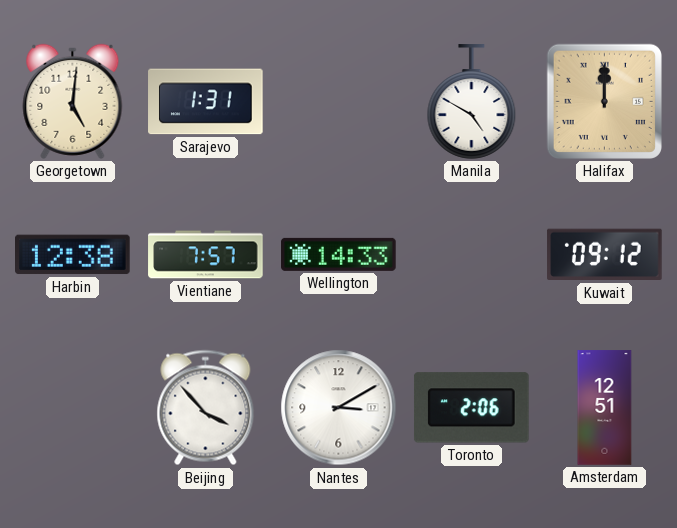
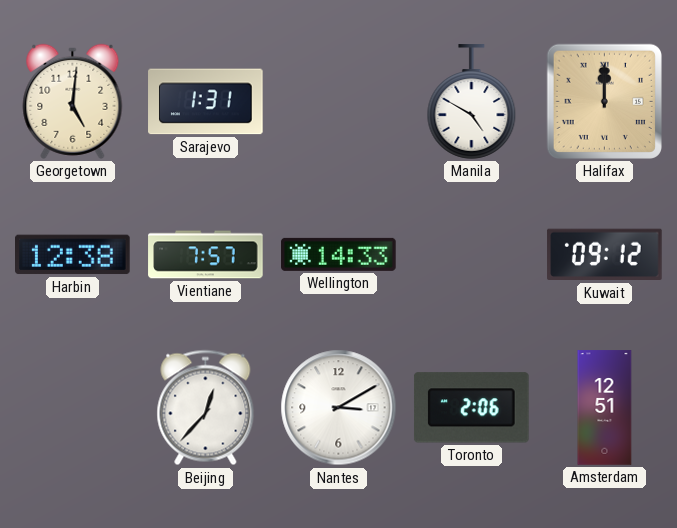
Beijing: 3:53 -> 12:37
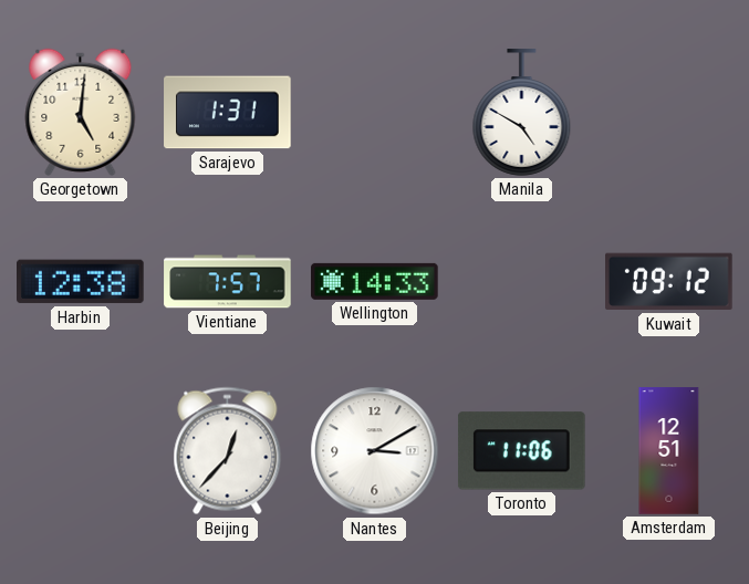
Halifax: 12:00 -> none
Toronto: 2:06 -> 11:06
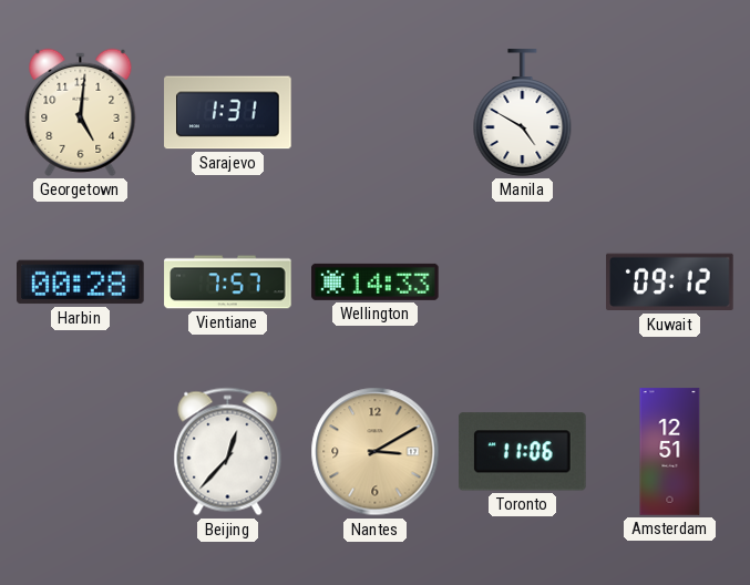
Harbin: 12:38 -> 00:28
Nantes dial: white -> champagne
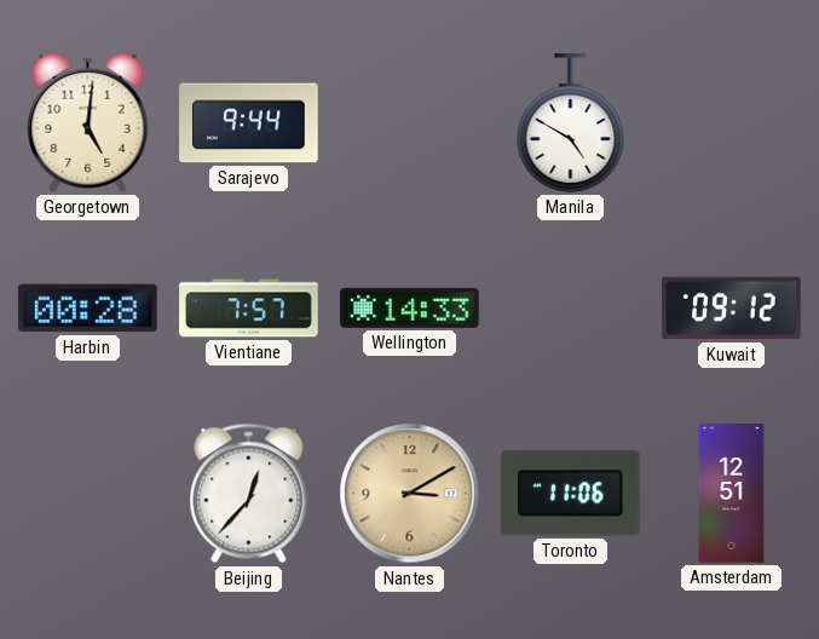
Sarajevo: 1:31 -> 9:44
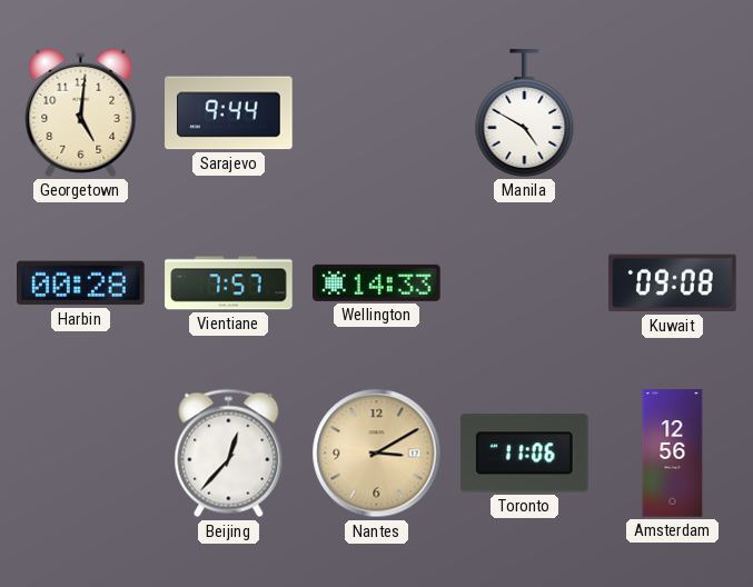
Kuwait: 09:12 -> 09:08
Amsterdam: 12:51 -> 12:56
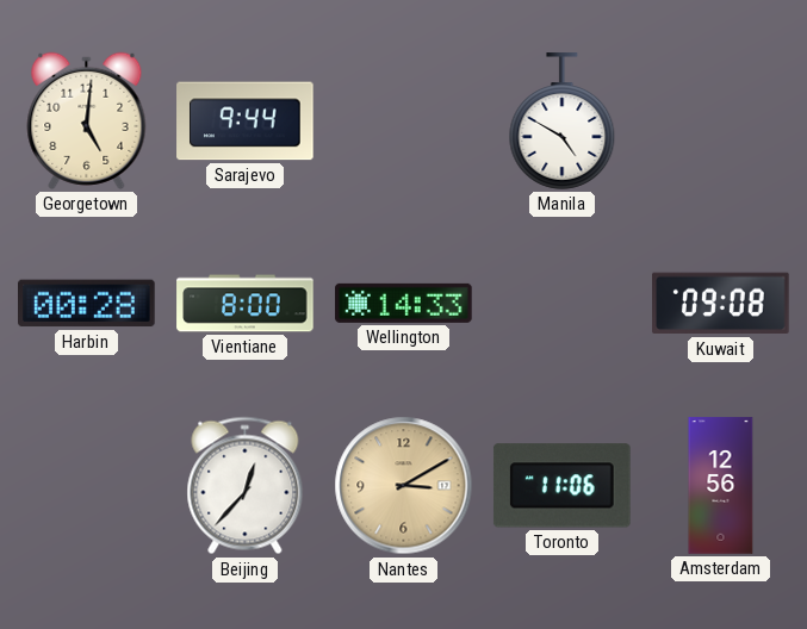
Vientiane: 7:57 -> 8:00
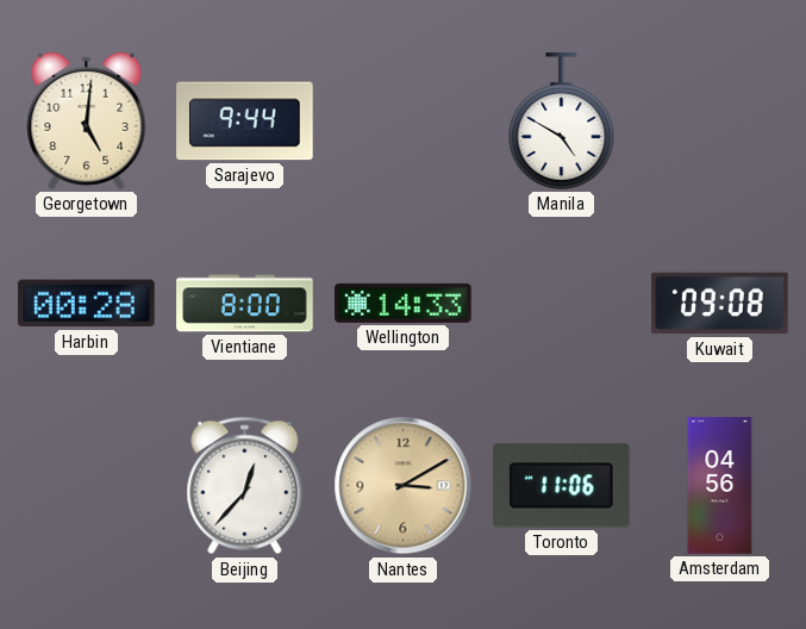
Amsterdam: 12:56 -> 04:56
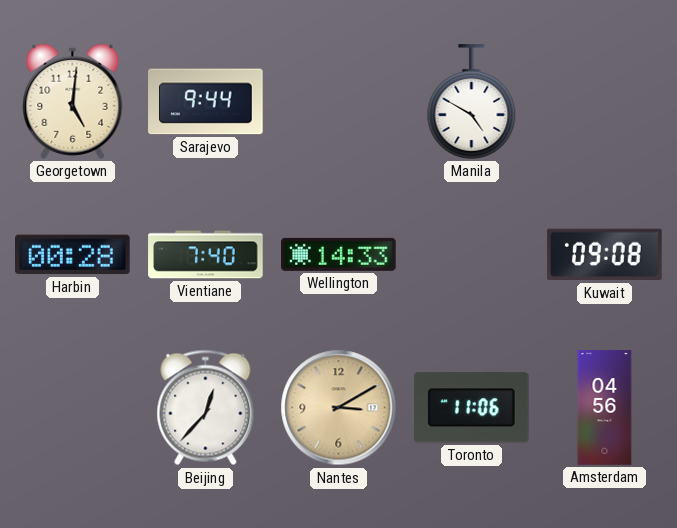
Vientiane: 8:00 -> 7:40
